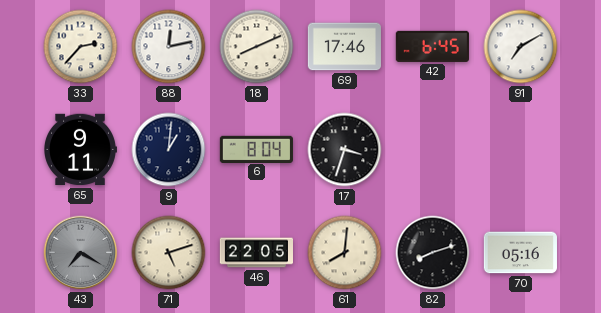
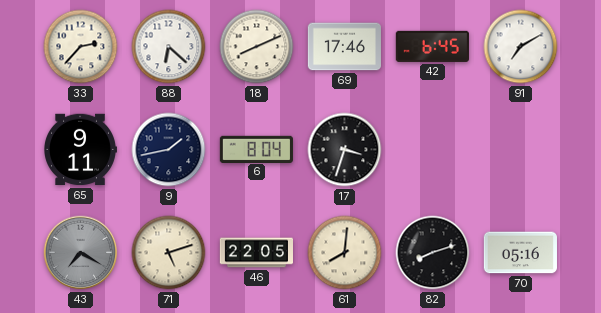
88: 12:13 -> 6:22
9: 1:01 -> 1:43
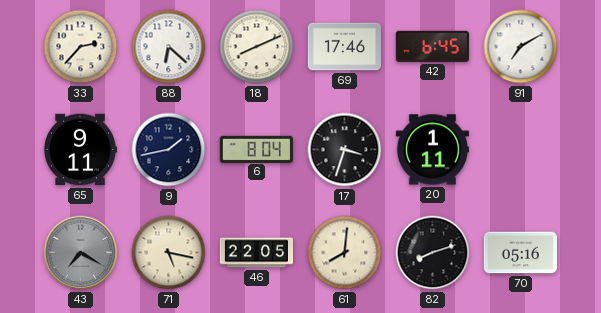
20: none -> 1:11
71: 5:12 -> 5:17
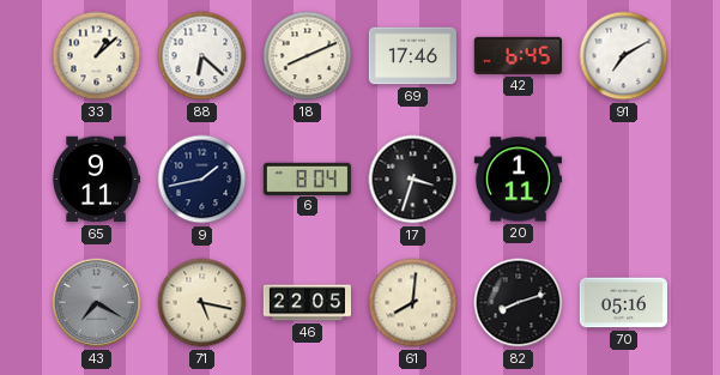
33: 2:37 -> 1:08
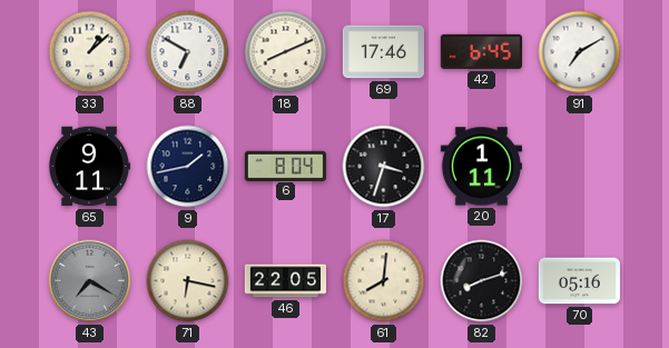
88: 6:22 -> 6:50
71: 5:17 -> 6:17
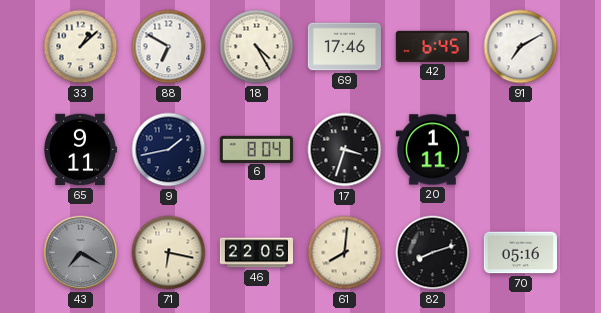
18: 8:11 -> 4:25
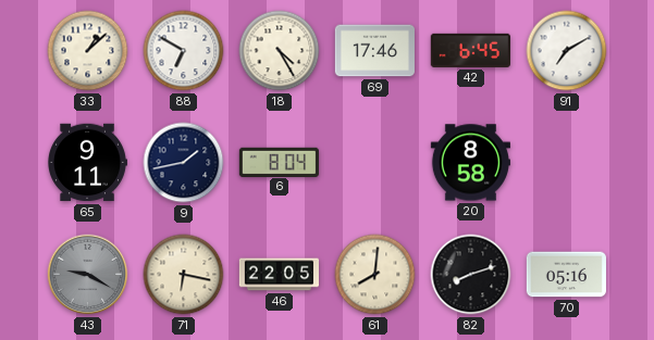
17: 3:33 -> none
20: 1:11 -> 8:58
43: 7:20 -> 9:20
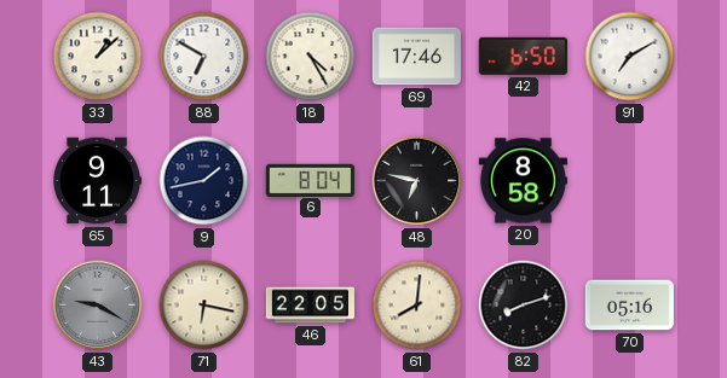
42: 6:45 -> 6:50
48: none -> 6:47
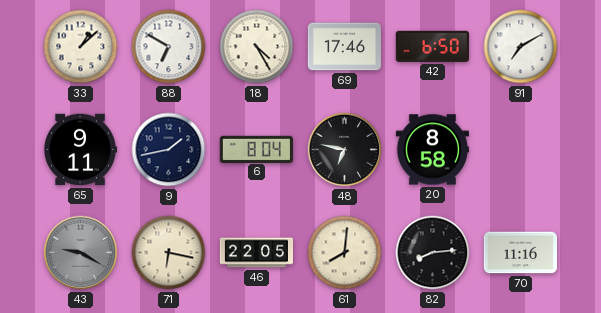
82: 8:12 -> 8:14
70: 05:16 -> 11:16
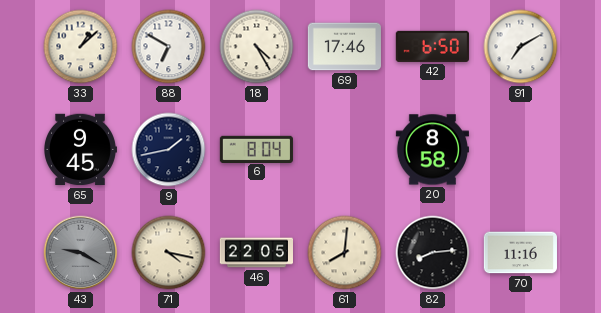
65: 9:11 -> 9:45
48: 6:47 -> none
71: 6:17 -> 4:17
